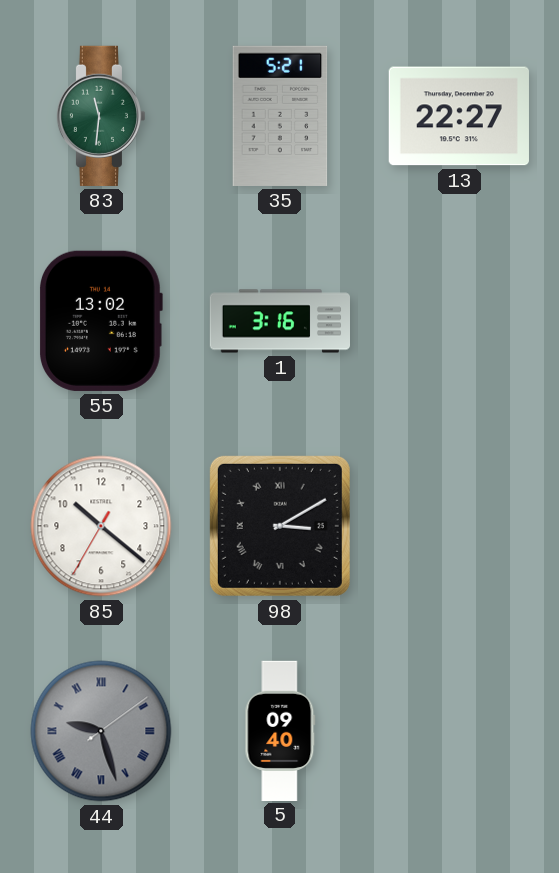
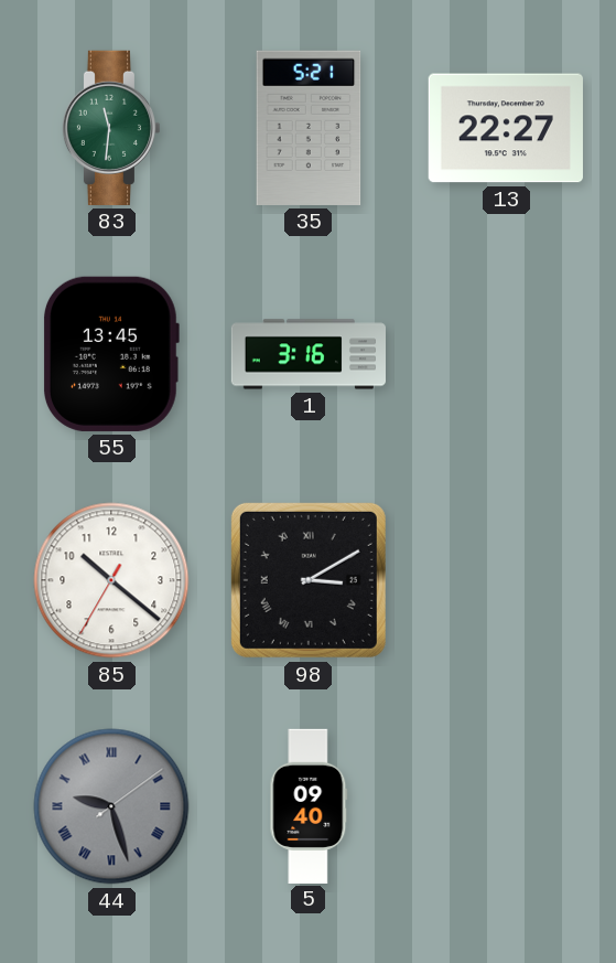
55: 13:02 -> 13:45
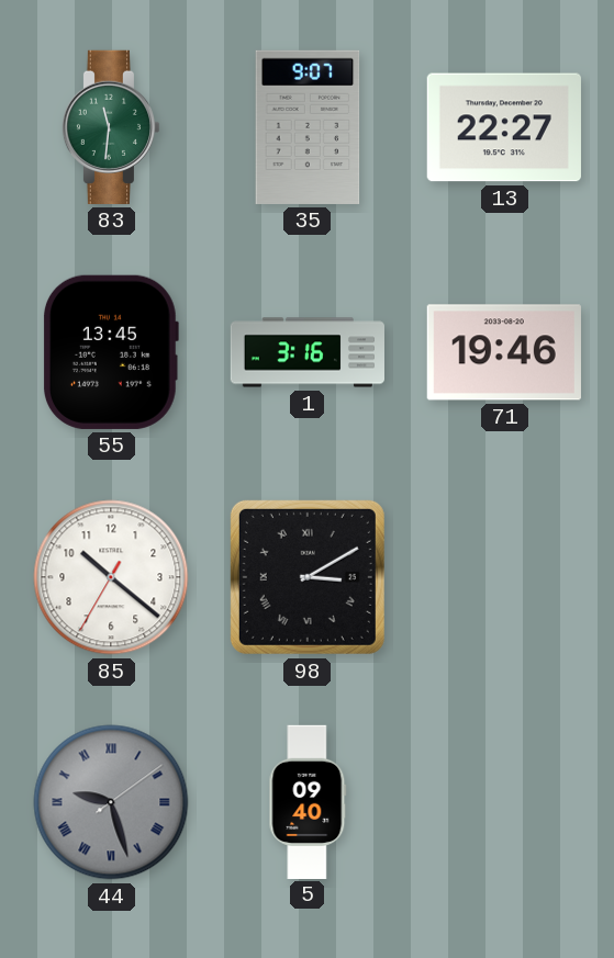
35: 5:21 -> 9:07
71: none -> 19:46
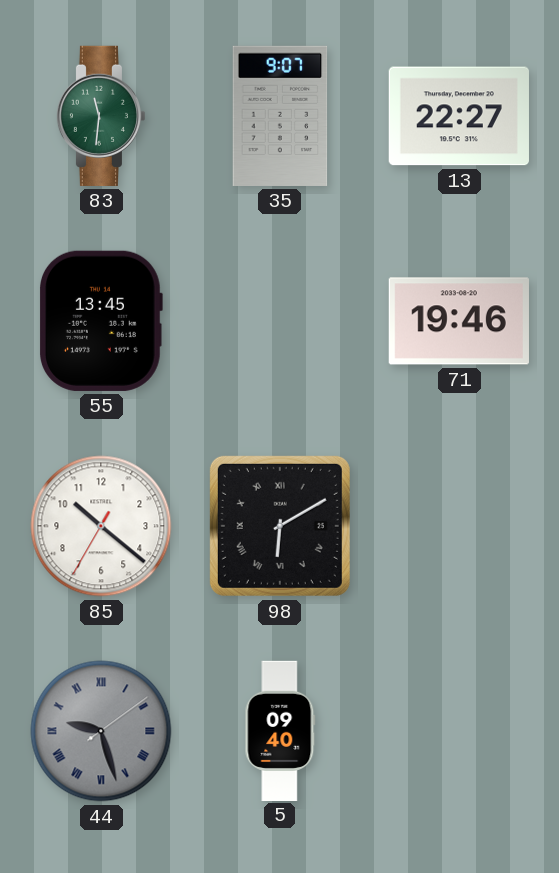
1: 3:16 -> none
98: 3:10 -> 6:10
